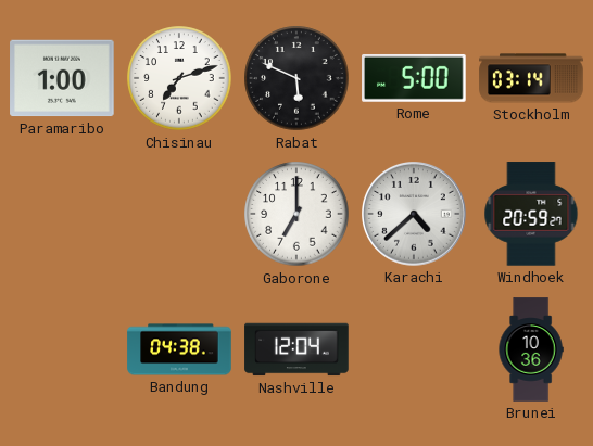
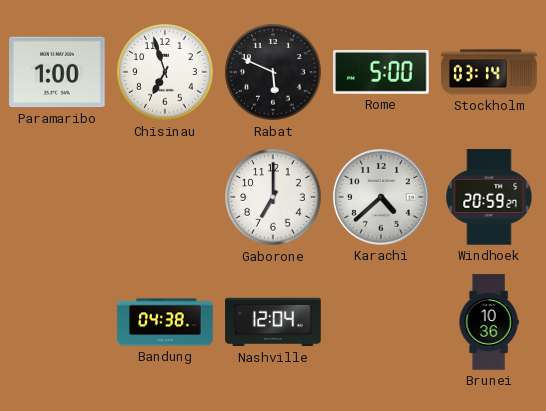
Chisinau: 7:12 -> 6:57
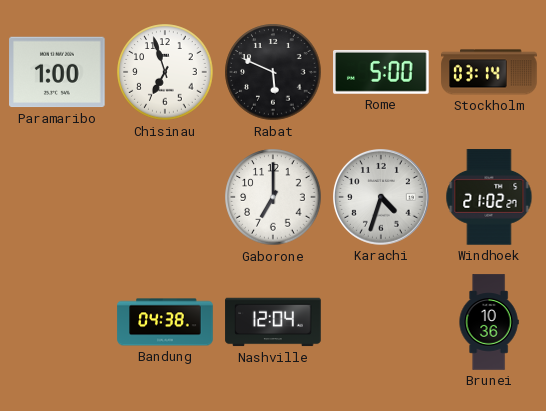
Karachi: 4:38 -> 4:33
Windhoek: 20:59 -> 21:02
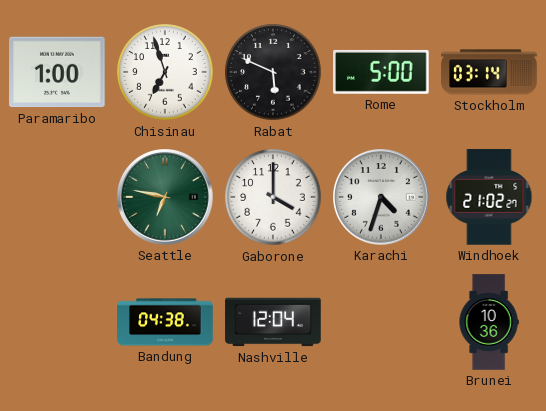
Seattle: none -> 6:47
Gaborone: 7:00 -> 4:00
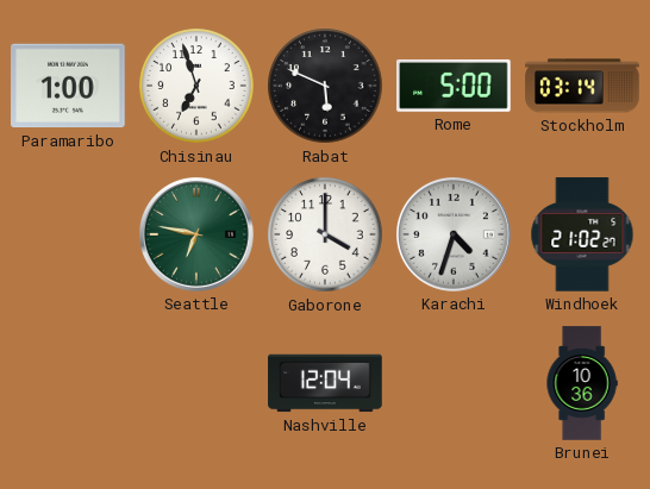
Bandung: 04:38 -> none
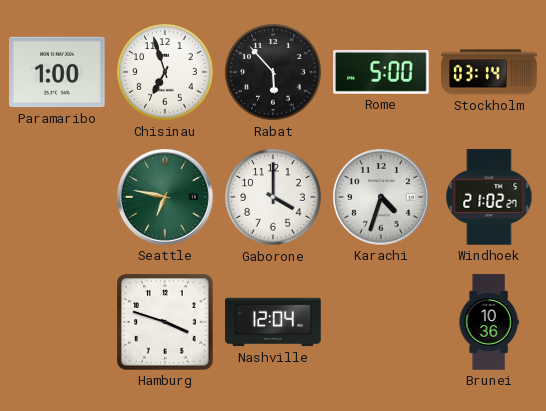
Rabat: 5:49 -> 5:53
Hamburg: none -> 3:48
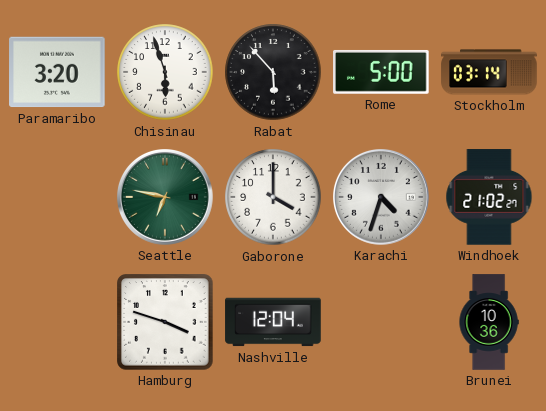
Paramaribo: 1:00 -> 3:20
Chisinau: 6:57 -> 5:57
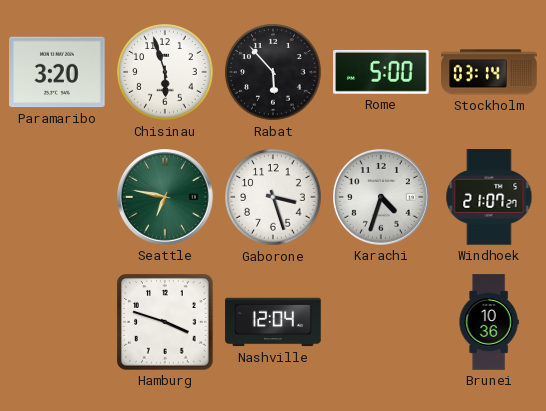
Gaborone: 4:00 -> 3:27
Windhoek: 21:02 -> 21:07
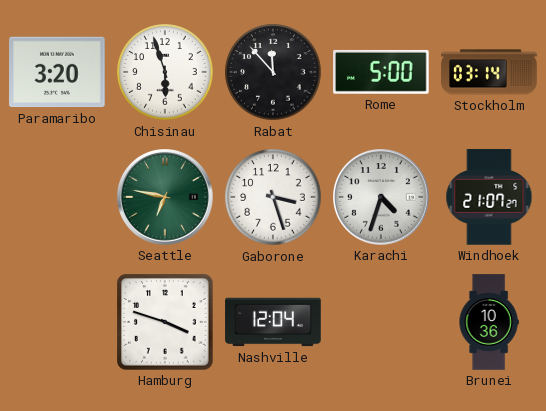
Rabat: 5:53 -> 11:53
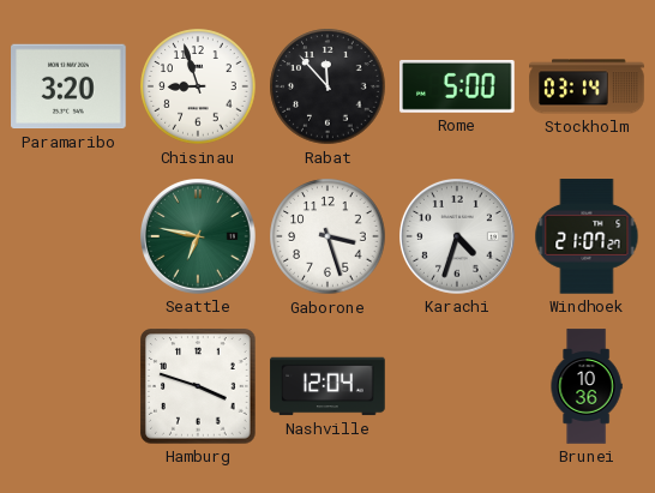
Chisinau: 5:57 -> 8:57
